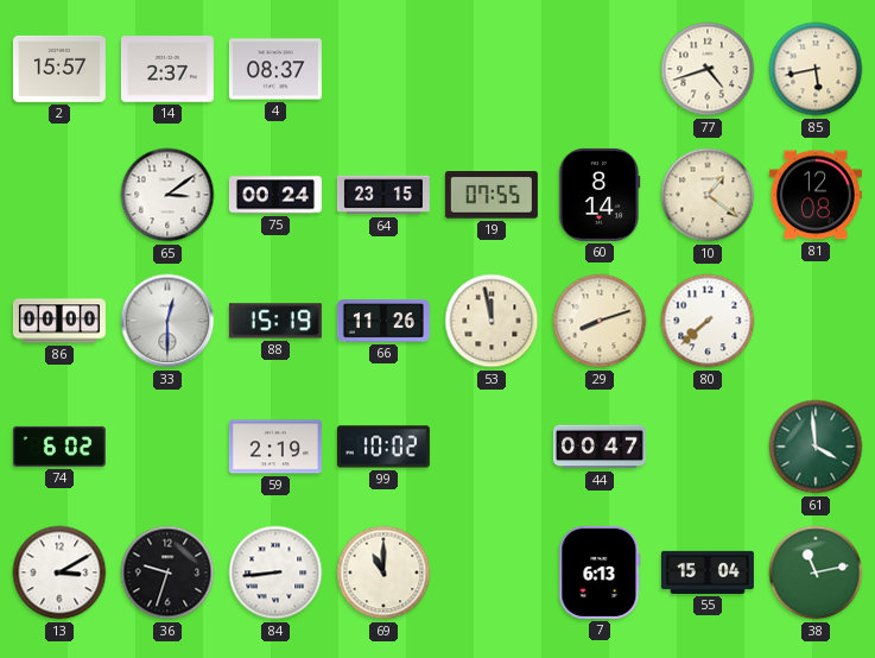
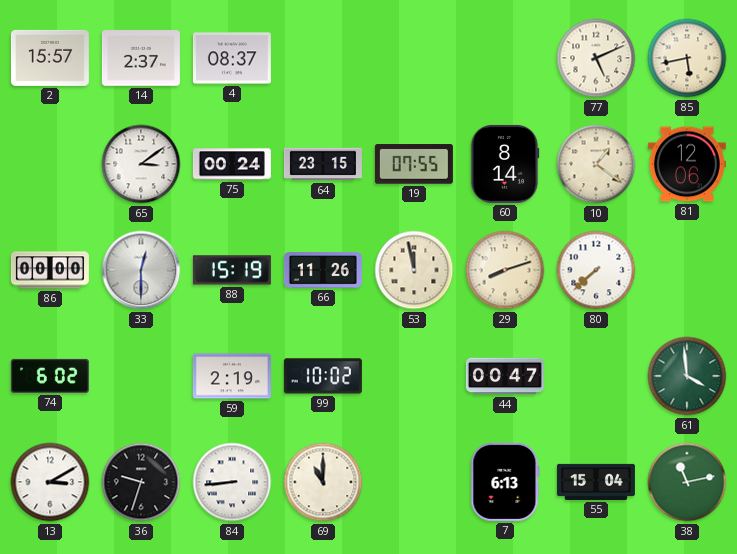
77: 4:42 -> 5:11
81: 12:08 -> 12:06
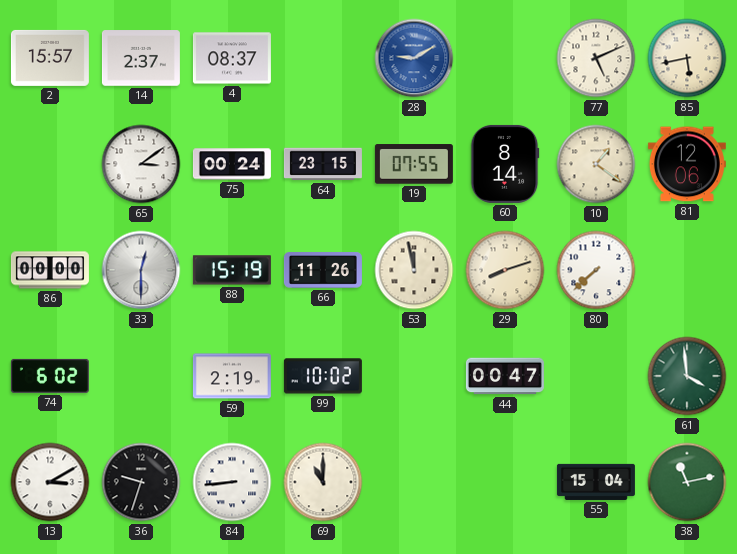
28: none -> 9:10
7: 6:13 -> none
